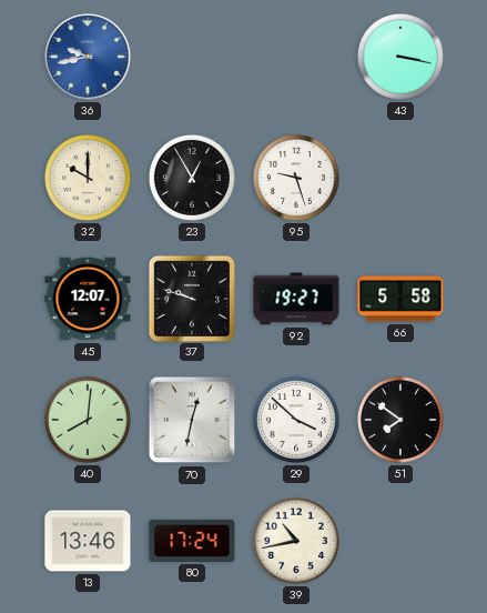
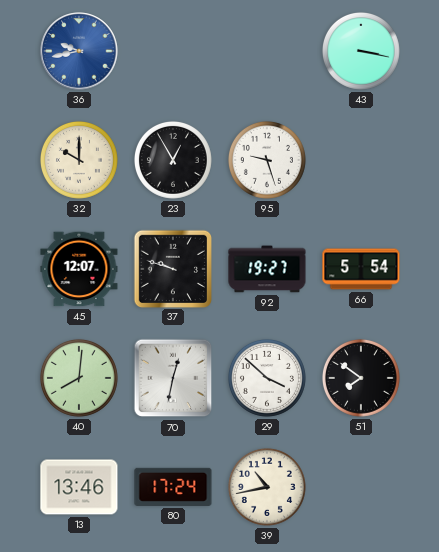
66: 5:58 -> 5:54
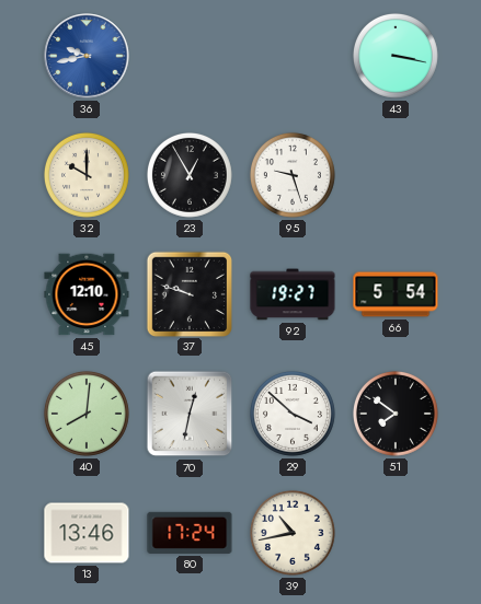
45: 12:07 -> 12:10
